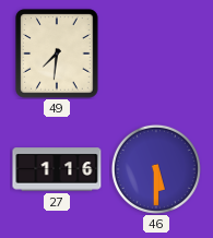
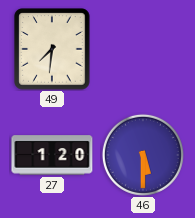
27: 1:16 -> 1:20
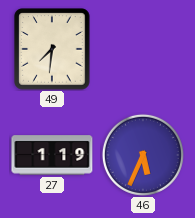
27: 1:20 -> 1:19
46: 5:30 -> 5:34
